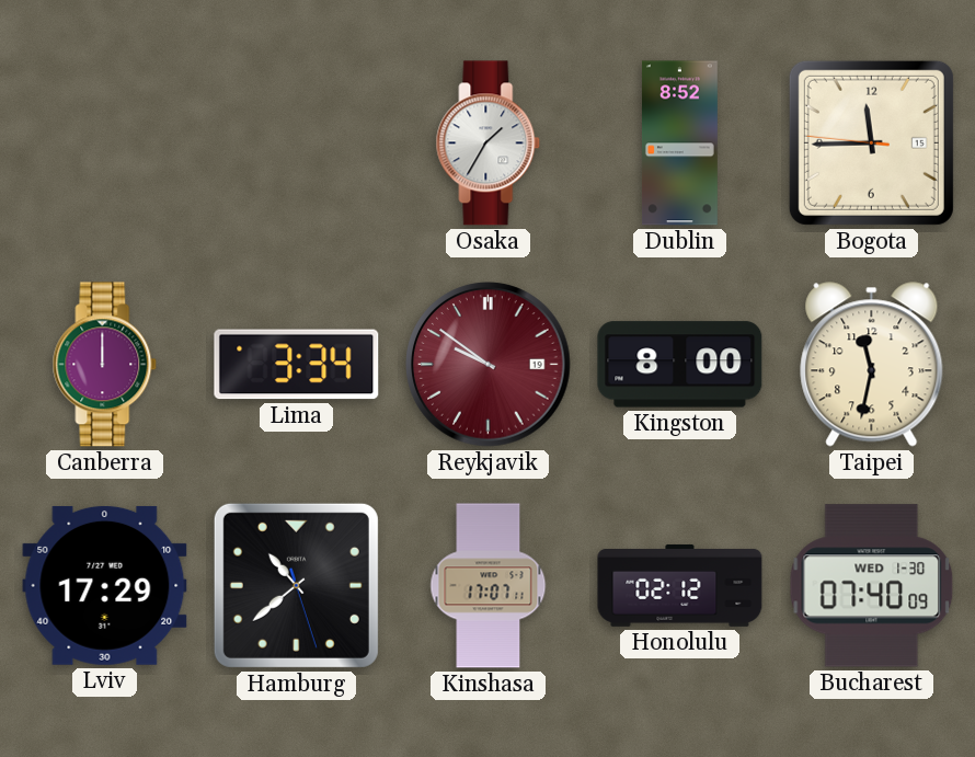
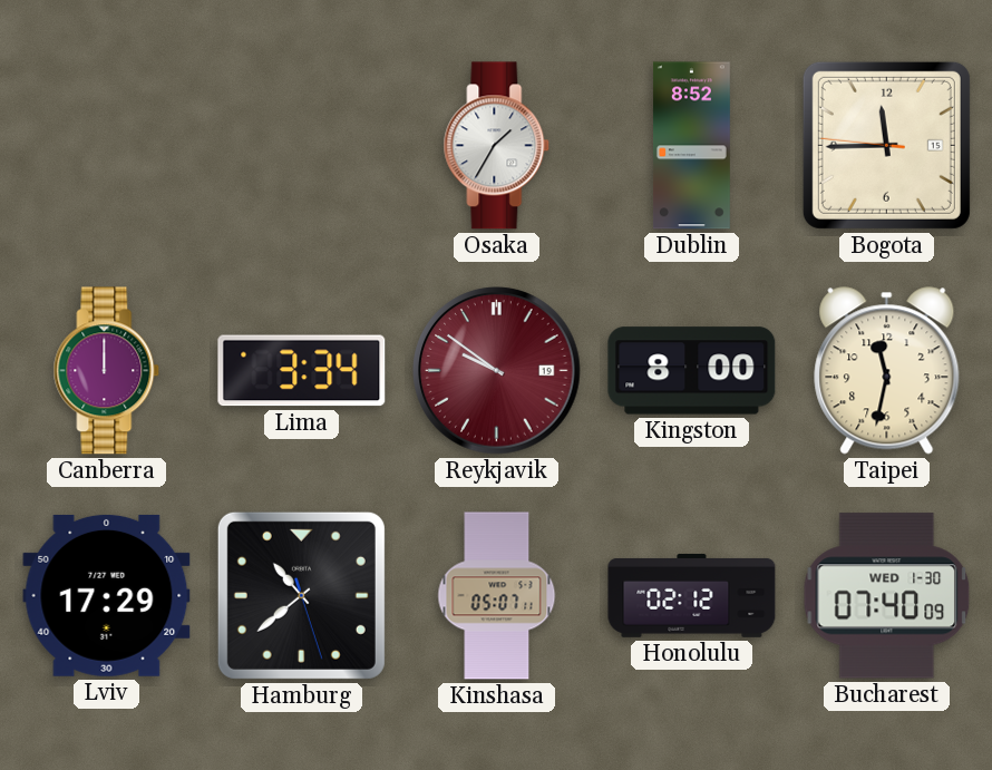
Kinshasa: 17:07 -> 05:07
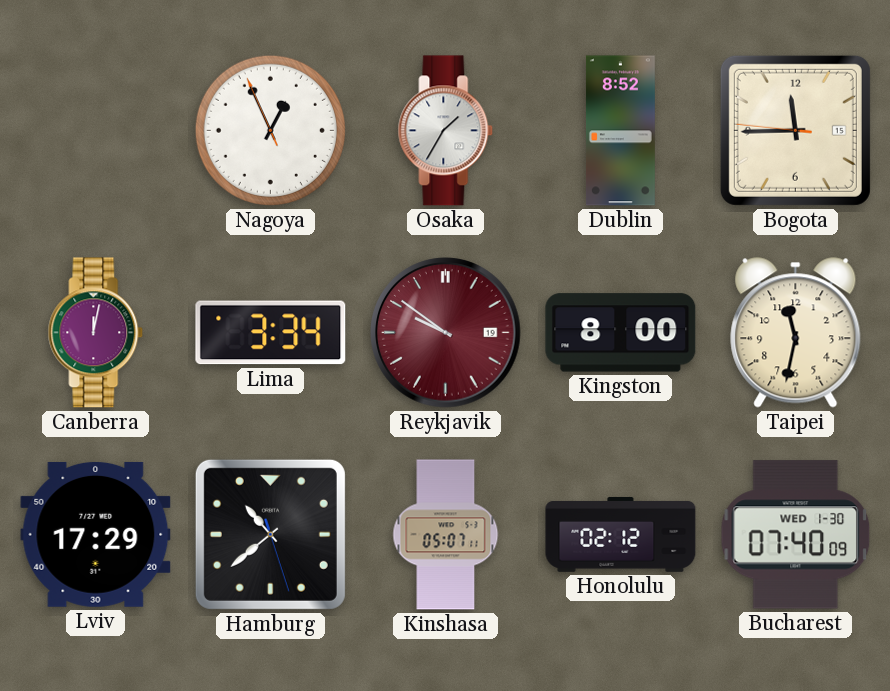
Nagoya: none -> 12:55
Canberra: 12:00 -> 12:02
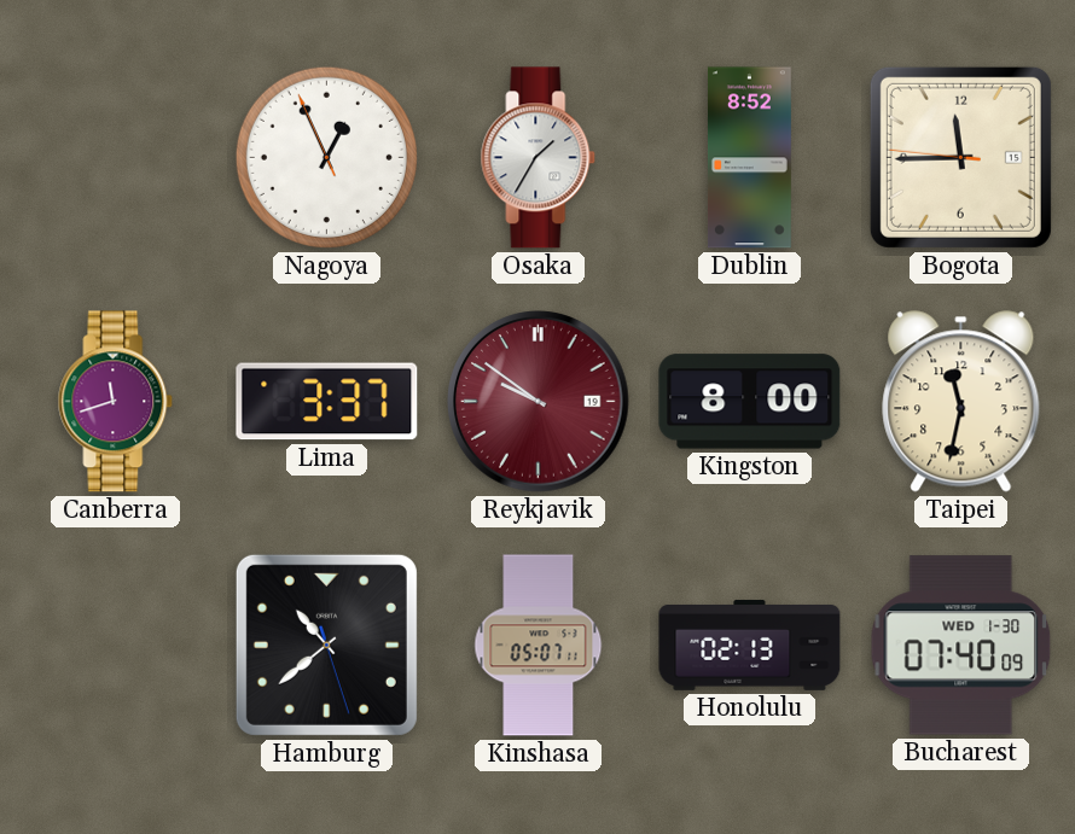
Canberra: 12:02 -> 11:42
Lima: 3:34 -> 3:37
Lviv: 17:29 -> none
Honolulu: 02:12 -> 02:13
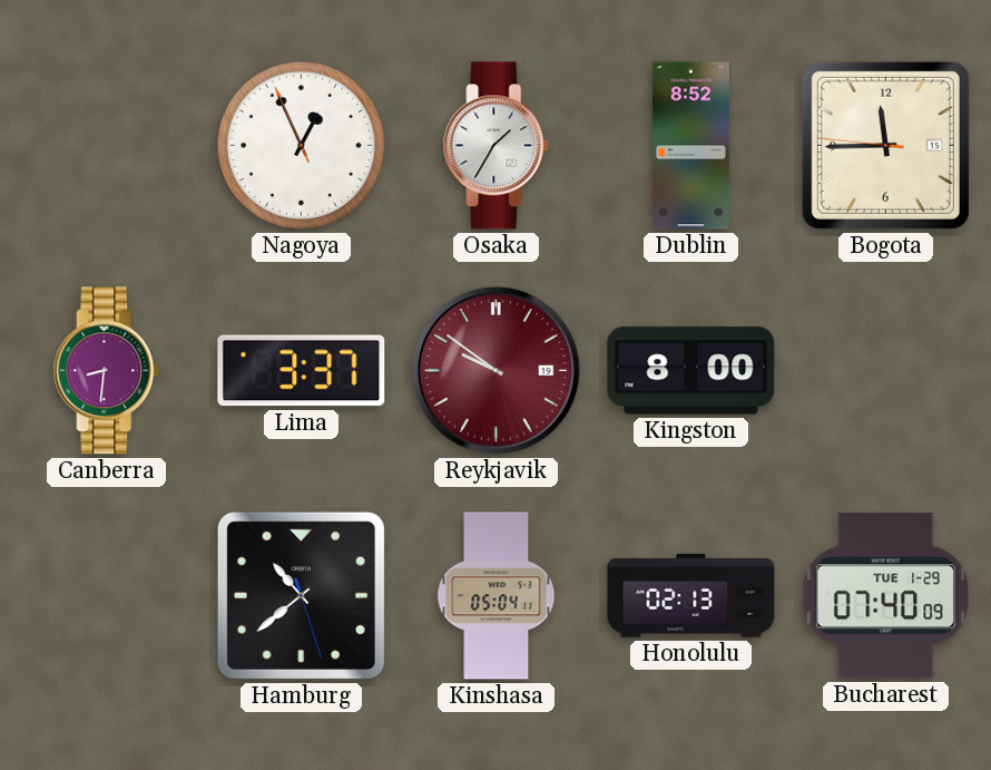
Canberra: 11:42 -> 8:31
Taipei: 11:32 -> none
Kinshasa: 05:07 -> 05:04
Bucharest date: WED 1-30 -> TUE 1-29
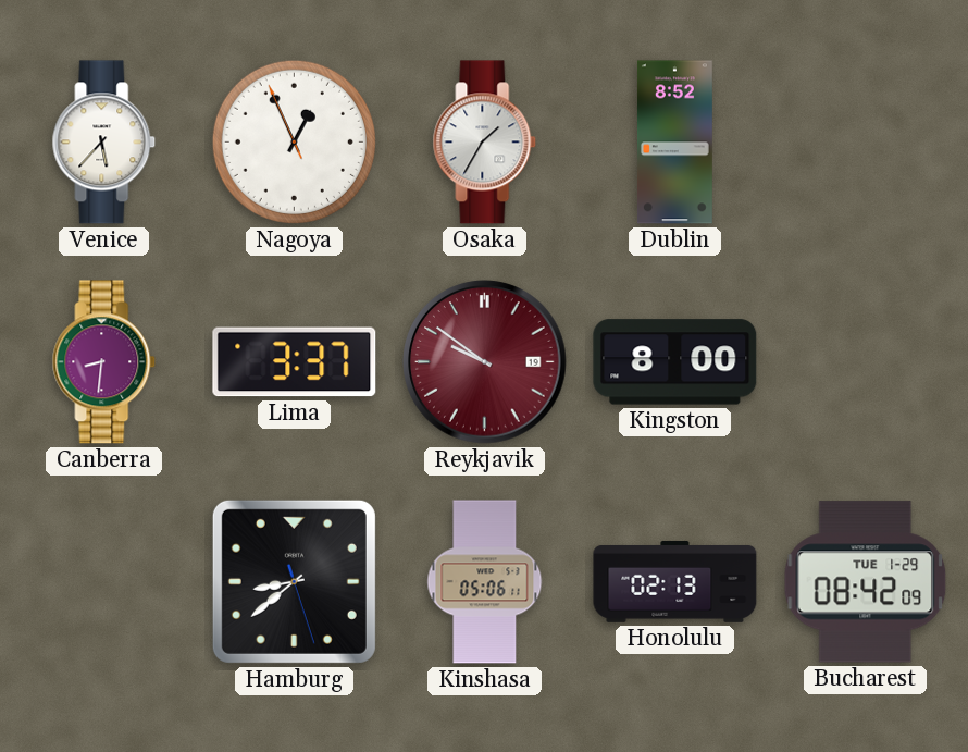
Venice: none -> 5:37
Bogota: 11:44 -> none
Hamburg: 10:38 -> 8:38
Kinshasa: 05:04 -> 05:06
Bucharest: 07:40 -> 08:42
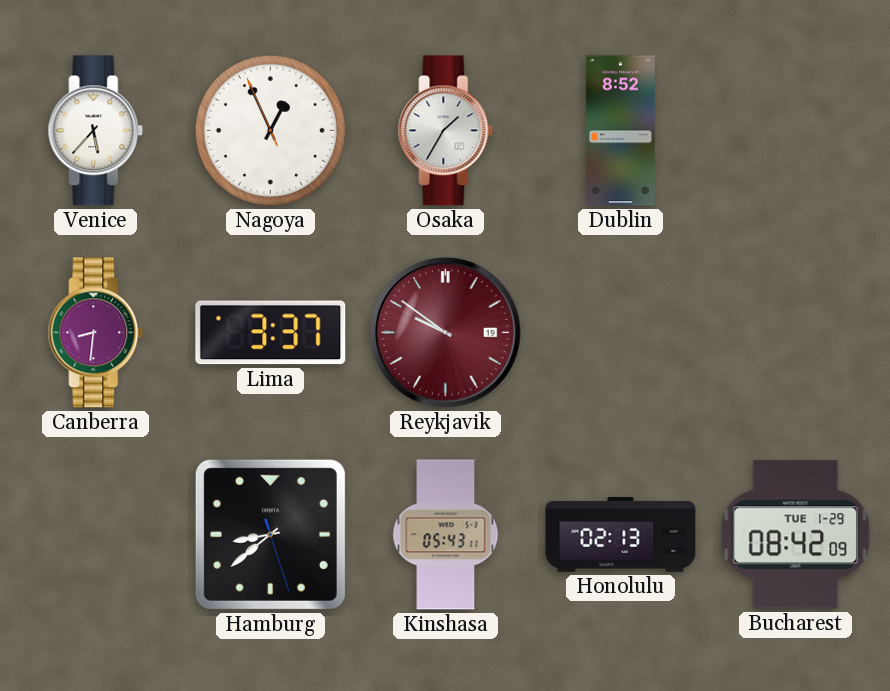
Kingston: 8:00 -> none
Kinshasa: 05:06 -> 05:43
